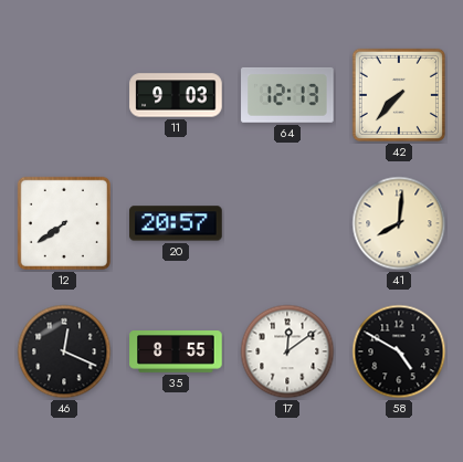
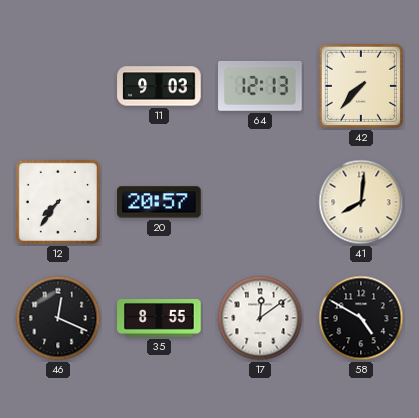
12: 7:39 -> 7:36
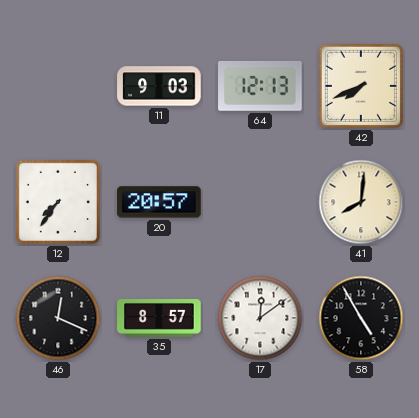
42: 7:37 -> 7:41
35: 8:55 -> 8:57
58: 4:50 -> 4:55
